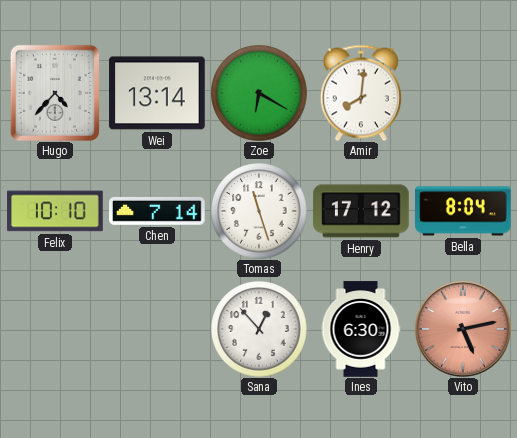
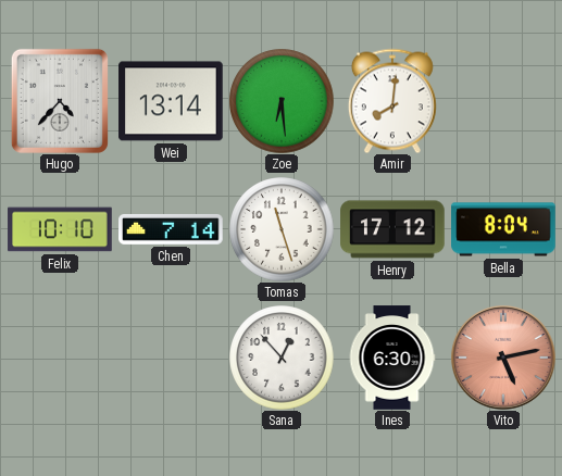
Zoe: 6:20 -> 6:29
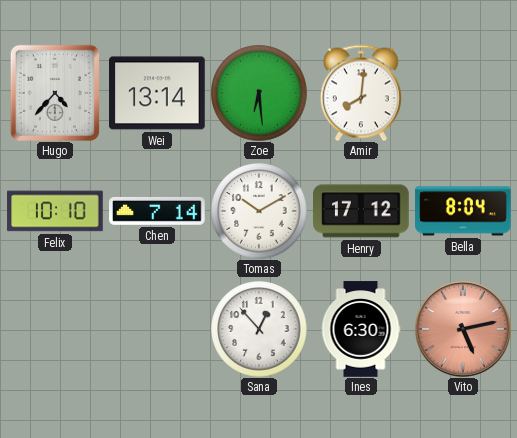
Tomas: 11:27 -> 10:10
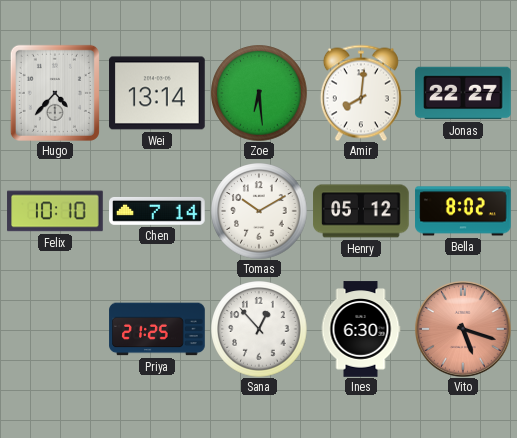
Jonas: none -> 22:27
Henry: 17:12 -> 05:12
Bella: 8:04 -> 8:02
Priya: none -> 21:25
Vito: 5:13 -> 5:18
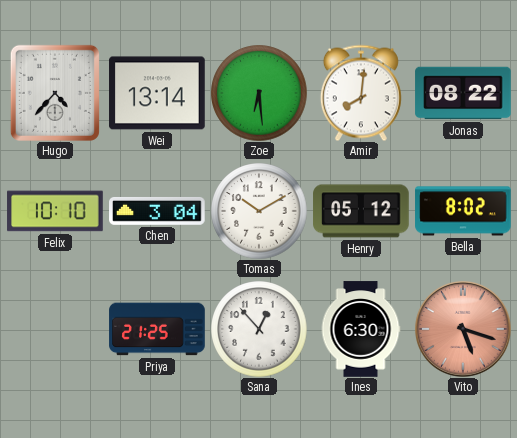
Jonas: 22:27 -> 08:22
Chen: 7:14 -> 3:04
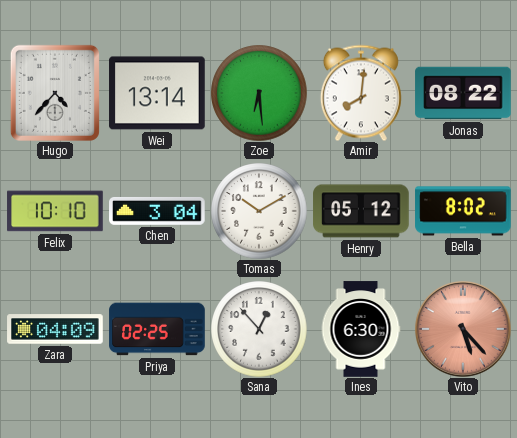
Zara: none -> 04:09
Priya: 21:25 -> 02:25
Vito: 5:18 -> 5:23
